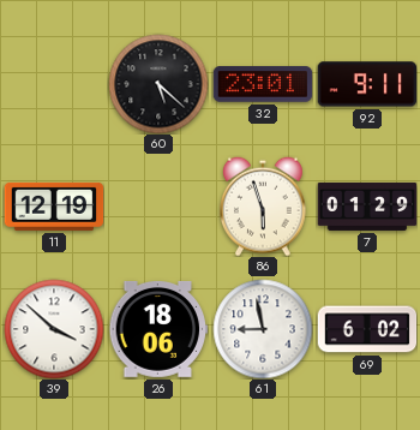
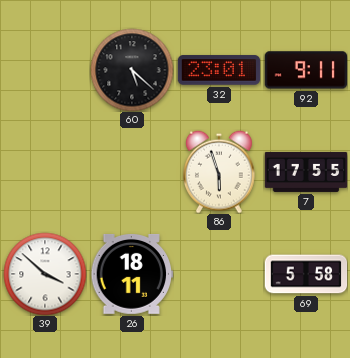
11: 12:19 -> none
7: 01:29 -> 17:55
26: 18:06 -> 18:11
61: 8:58 -> none
69: 6:02 -> 5:58
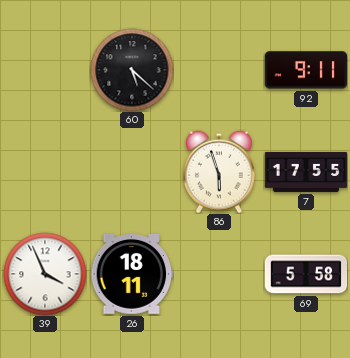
32: 23:01 -> none
39: 3:52 -> 3:56
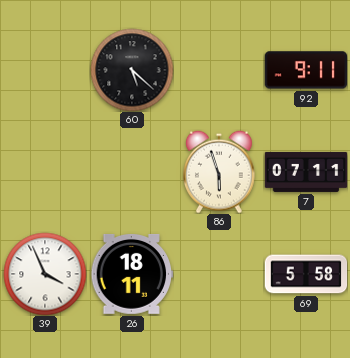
7: 17:55 -> 07:11
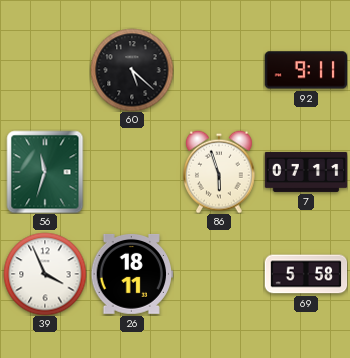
56: none -> 11:33
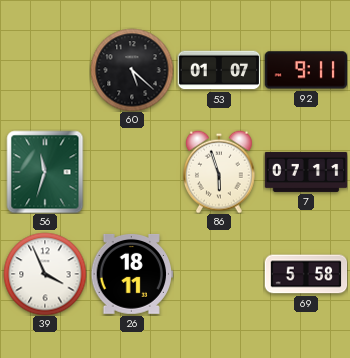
53: none -> 01:07
